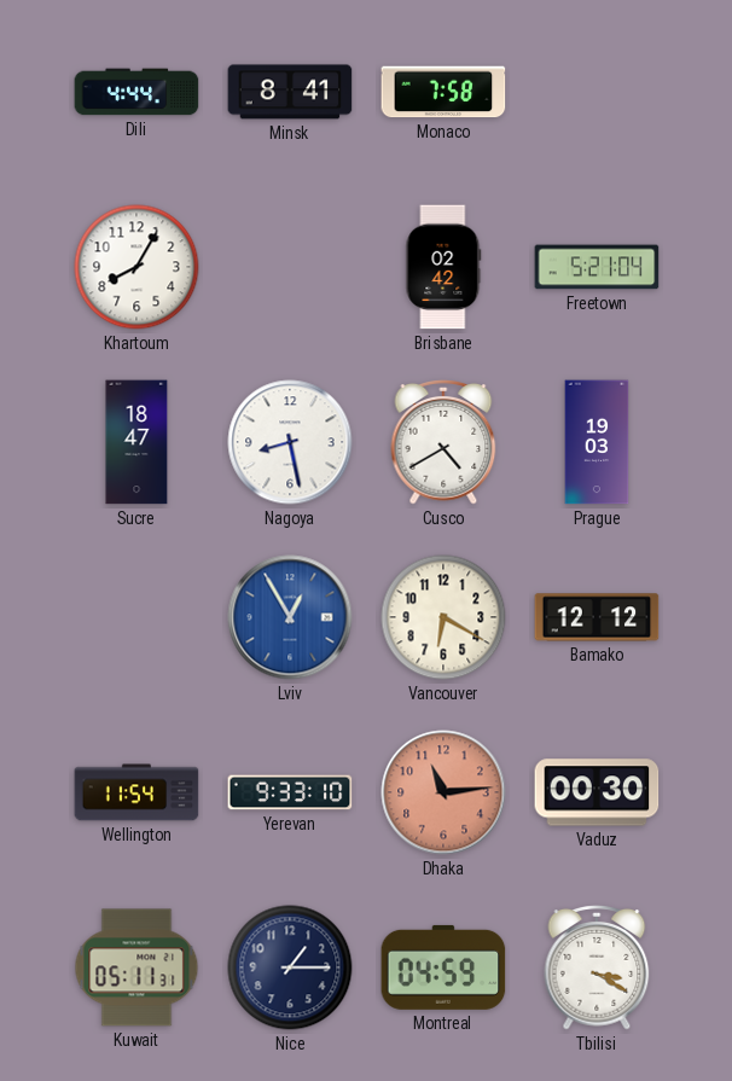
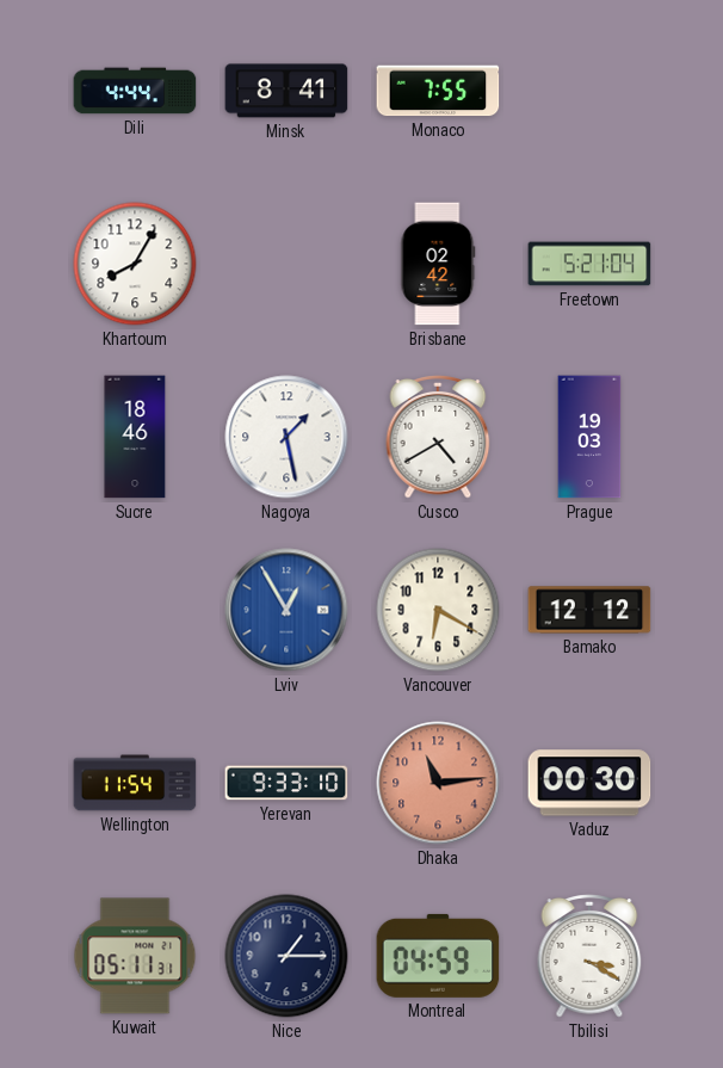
Monaco: 7:58 -> 7:55
Sucre: 18:47 -> 18:46
Nagoya: 8:28 -> 1:28
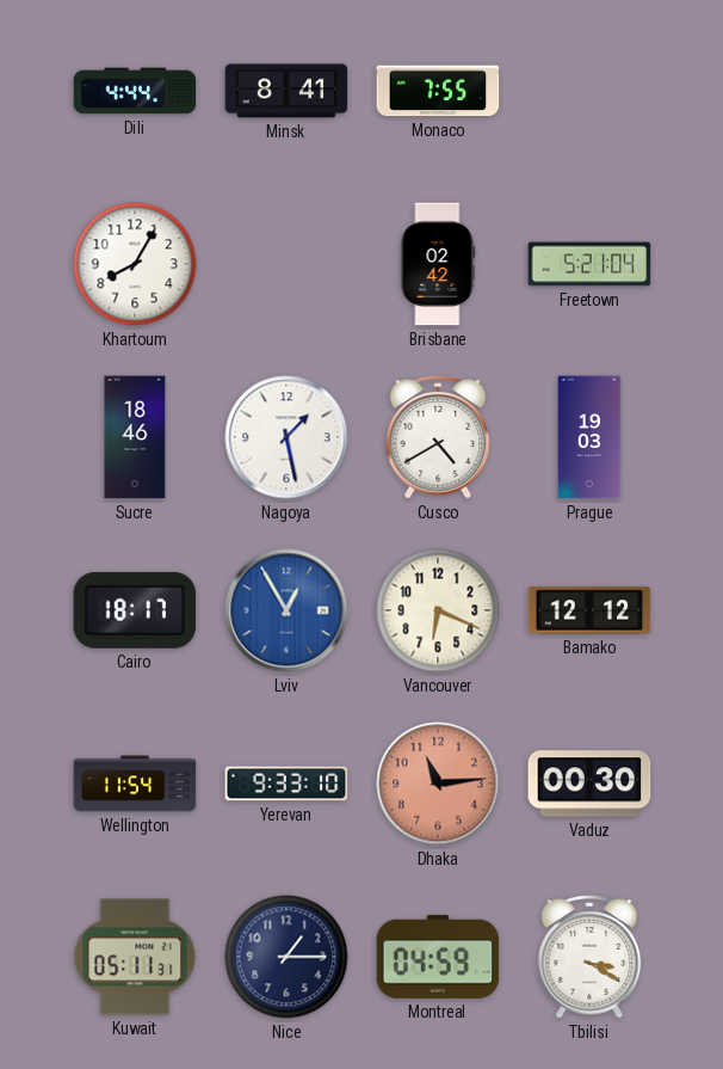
Cairo: none -> 18:17
Vancouver: 6:20 -> 6:19
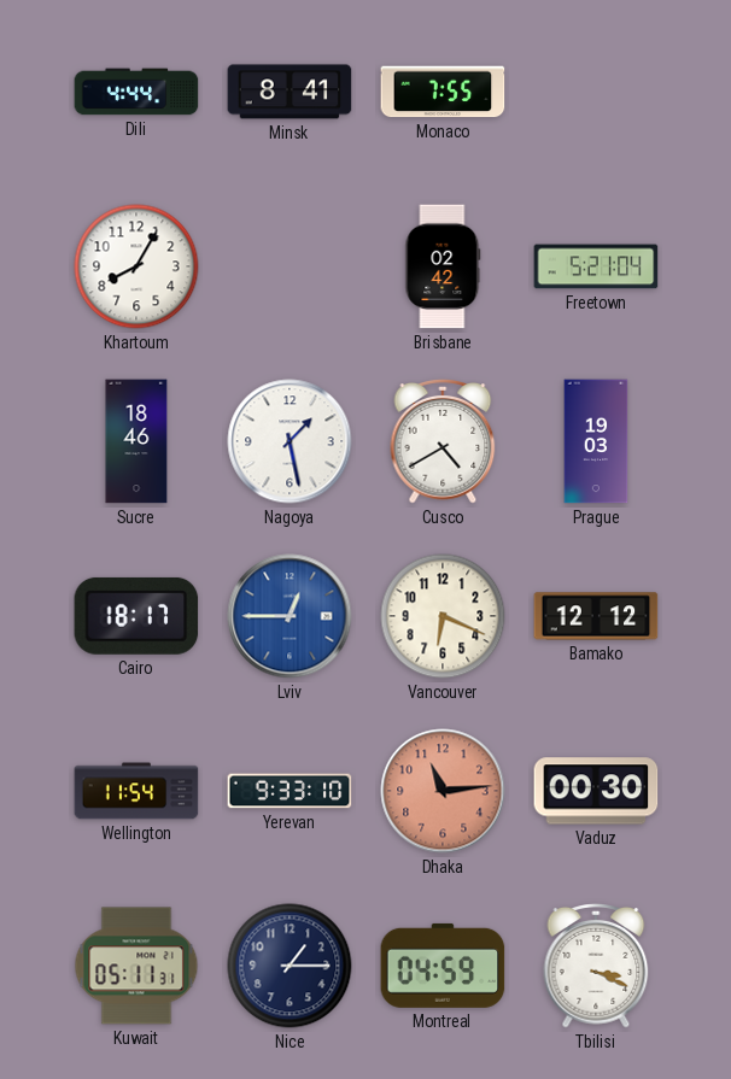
Lviv: 12:55 -> 12:45
Tbilisi: 3:20 -> 3:19
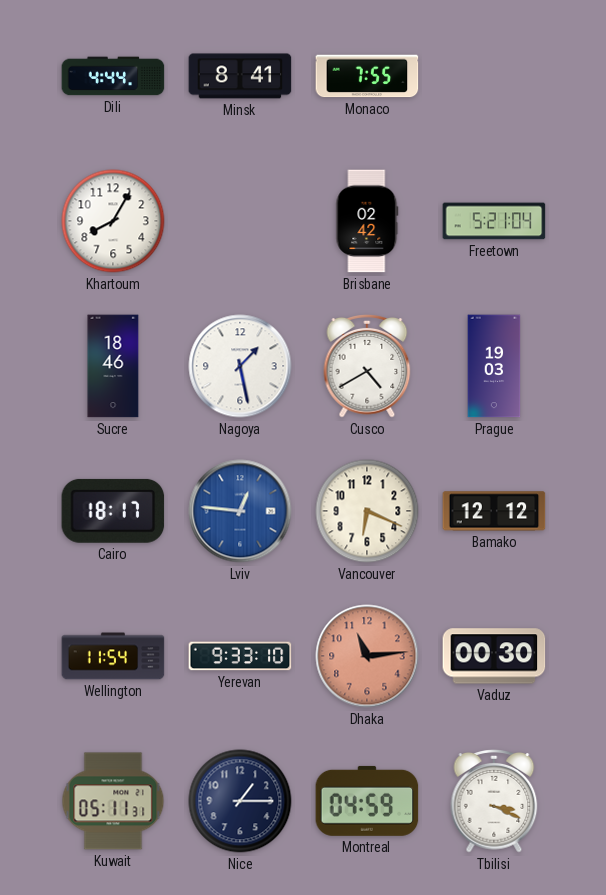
Lviv: 12:45 -> 12:46
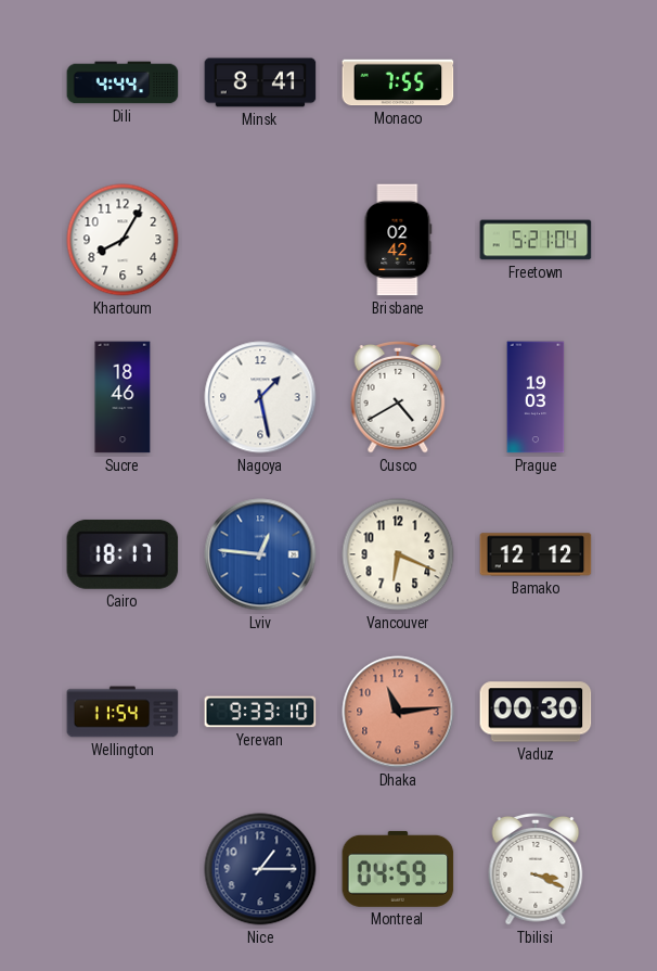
Kuwait: 05:11 -> none
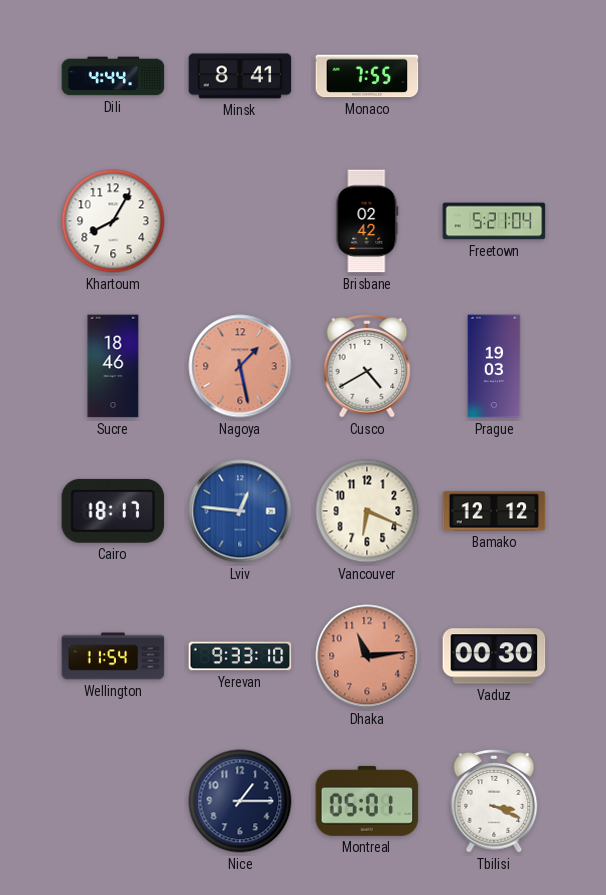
Nagoya dial: white -> salmon
Montreal: 04:59 -> 05:01
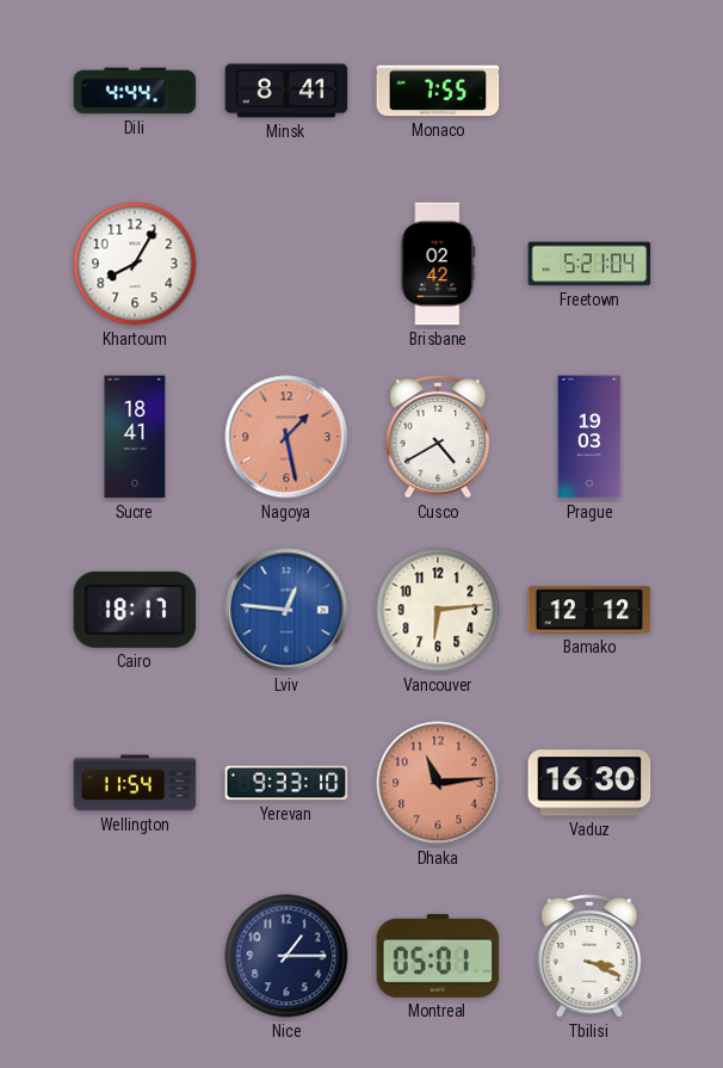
Sucre: 18:46 -> 18:41
Vancouver: 6:19 -> 6:14
Vaduz: 00:30 -> 16:30
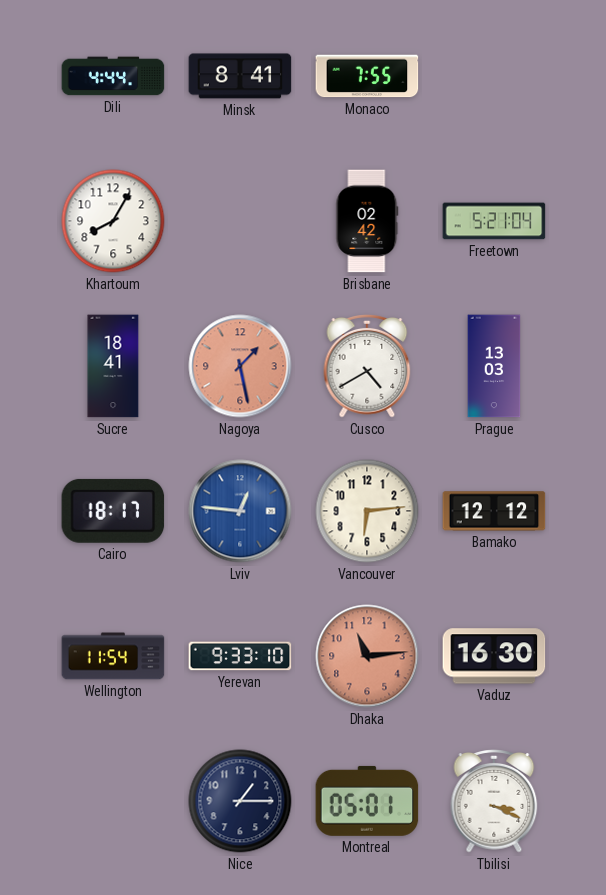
Prague: 19:03 -> 13:03
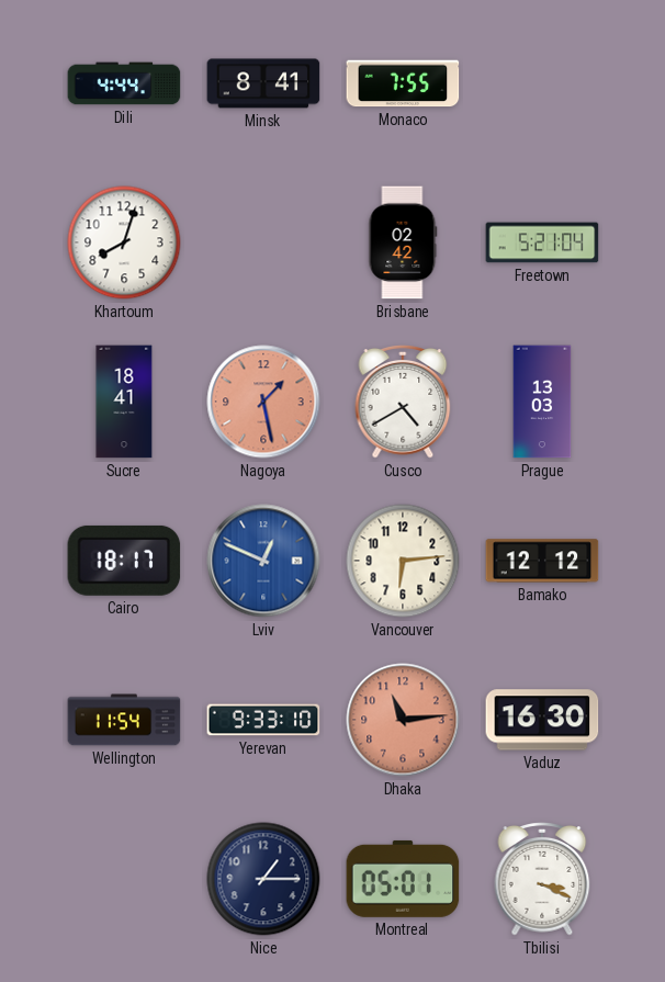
Khartoum: 8:05 -> 8:03
Lviv: 12:46 -> 12:49
